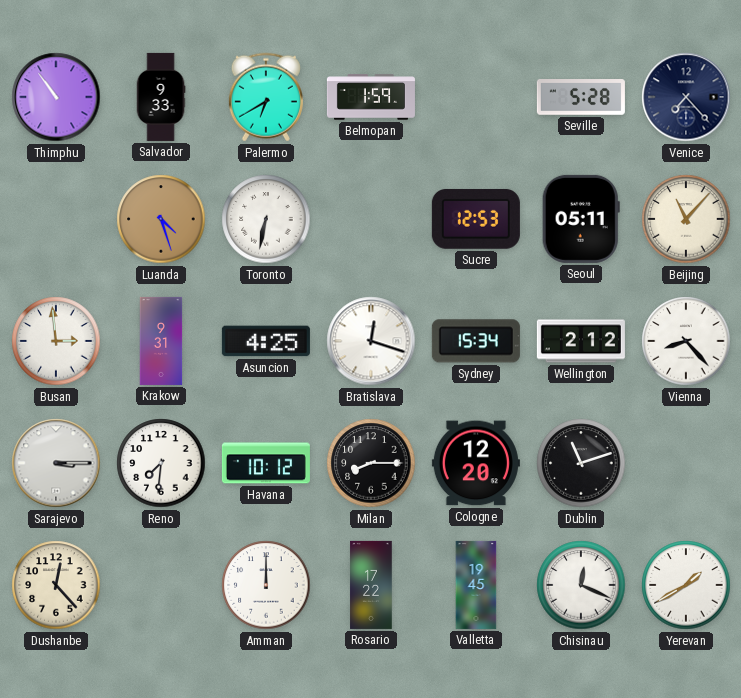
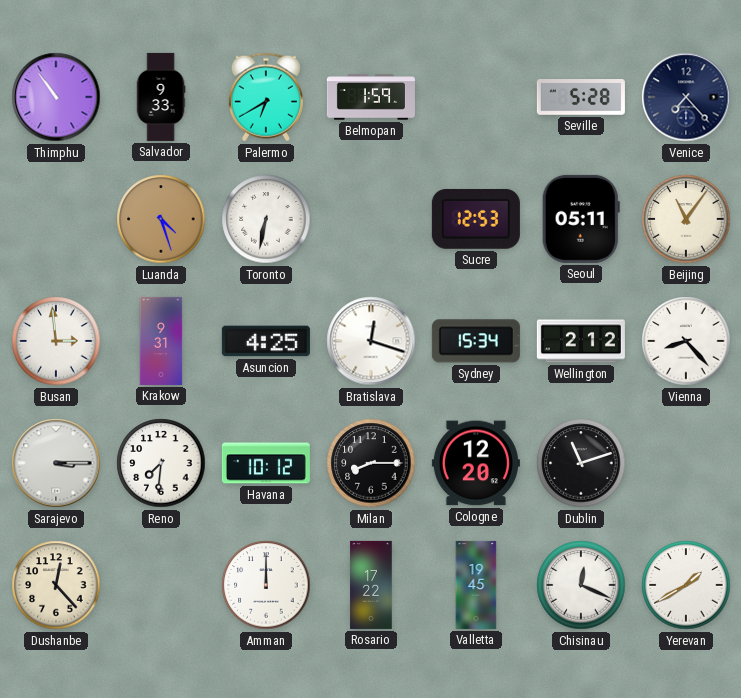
Beijing: 11:07 -> 11:06
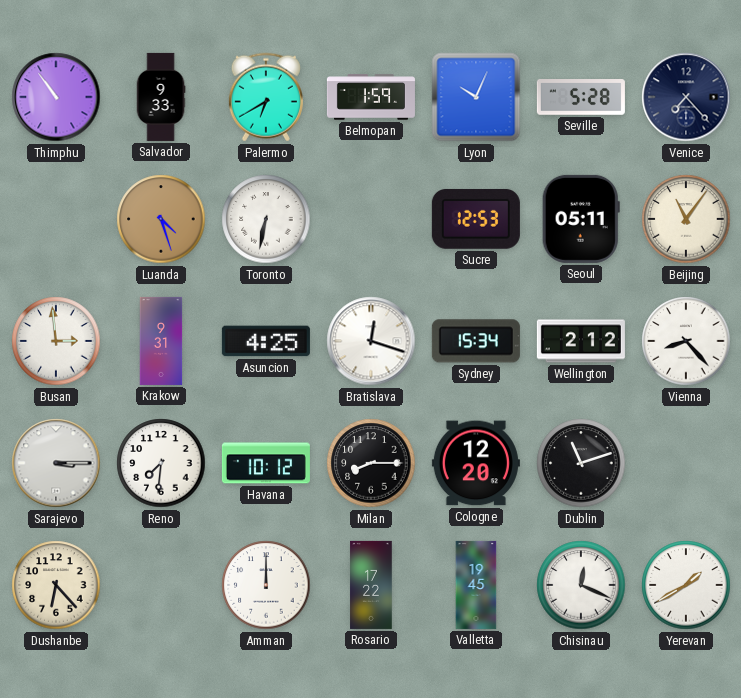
Lyon: none -> 10:04
Dushanbe: 12:23 -> 6:23
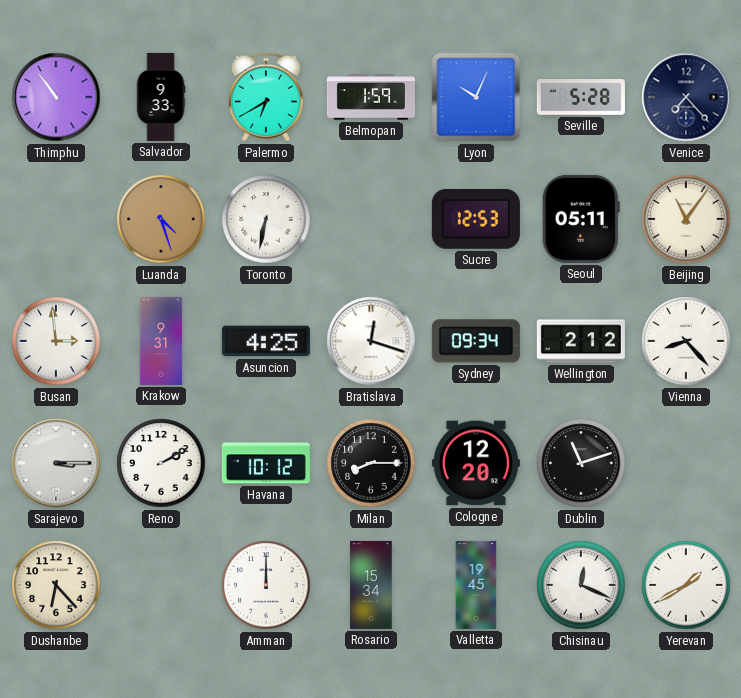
Sydney: 15:34 -> 09:34
Reno: 7:31 -> 2:10
Rosario: 17:22 -> 15:34
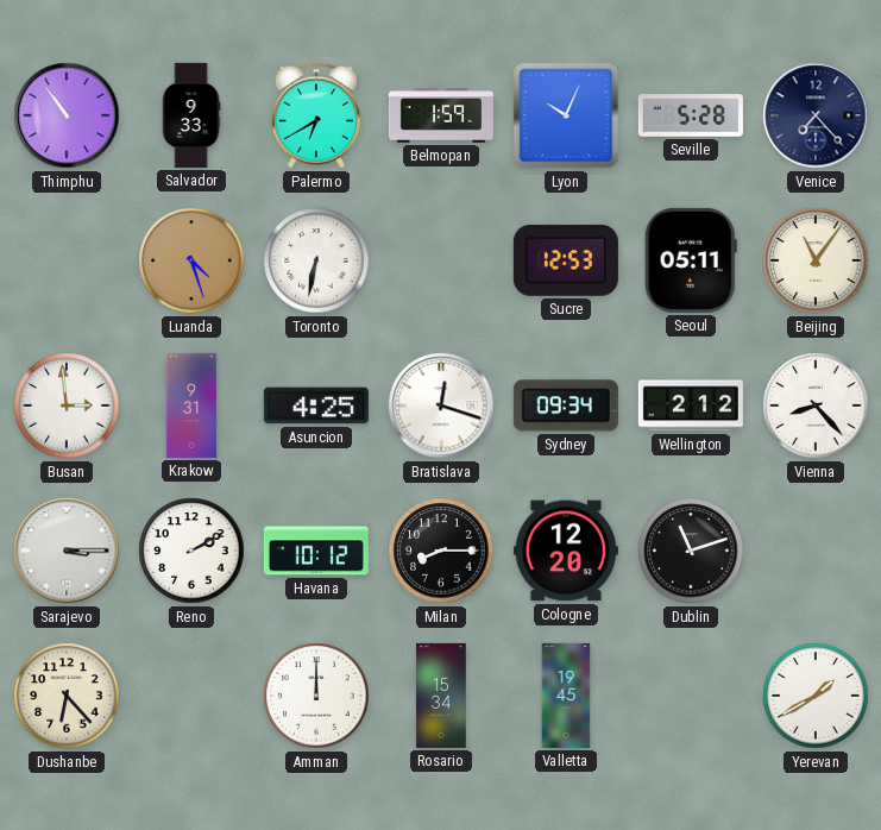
Chisinau: 12:19 -> none
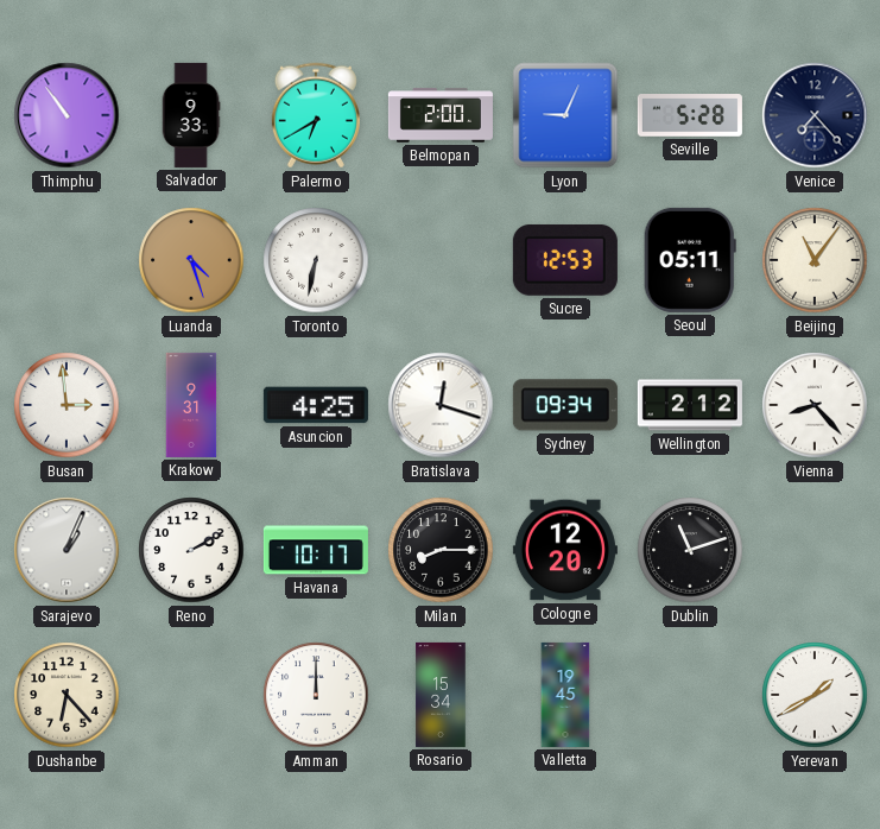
Belmopan: 1:59 -> 2:00
Lyon: 10:04 -> 9:04
Sarajevo: 3:15 -> 1:04
Havana: 10:12 -> 10:17
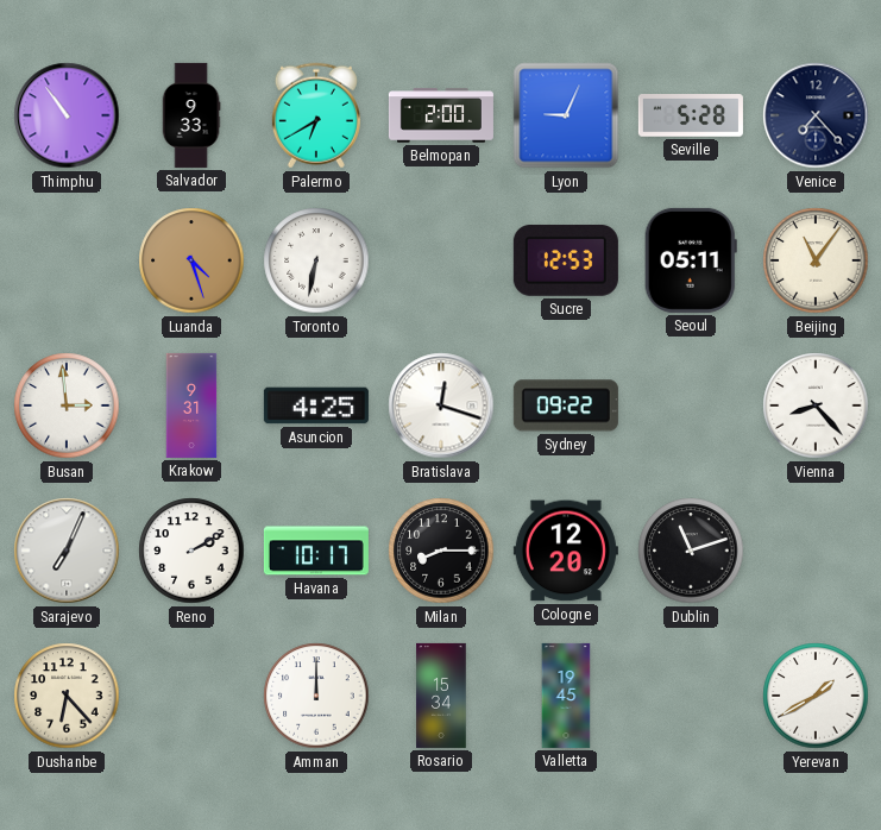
Sydney: 09:34 -> 09:22
Wellington: 2:12 -> none
Sarajevo: 1:04 -> 7:04
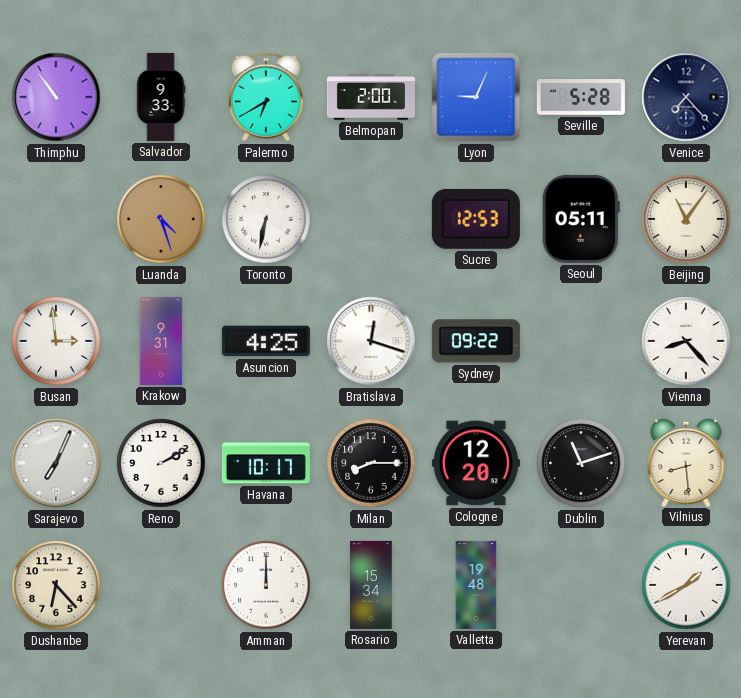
Vilnius: none -> 8:29
Valletta: 19:45 -> 19:48
